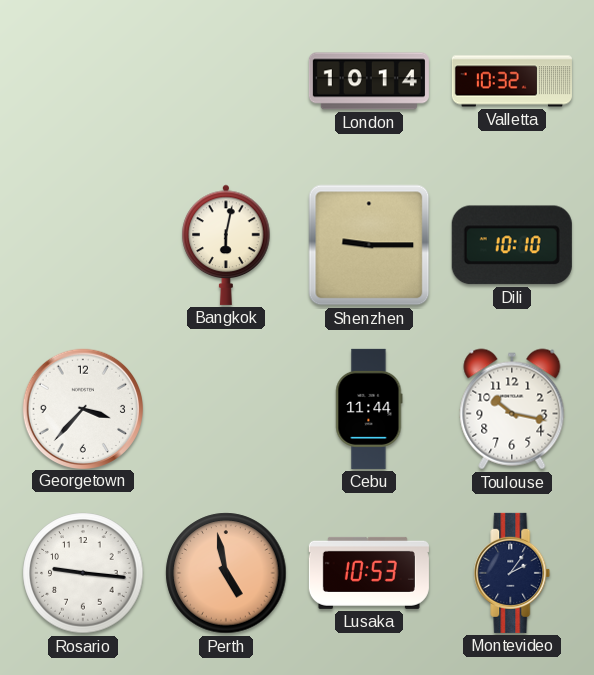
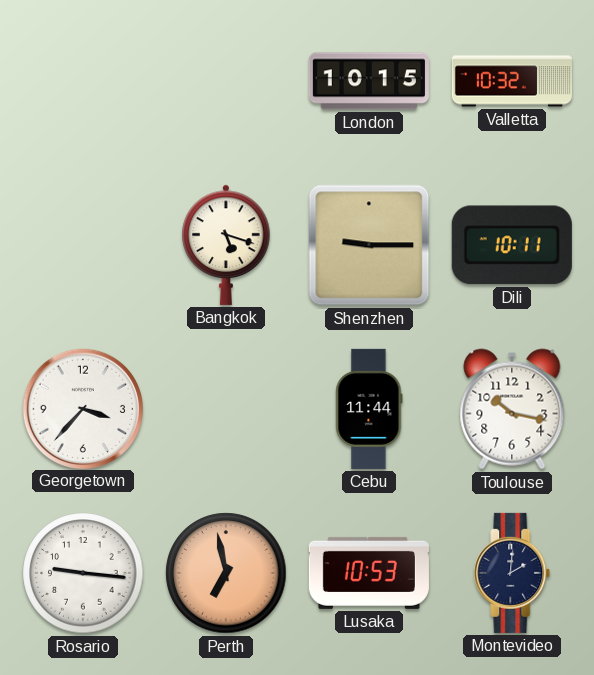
London: 10:14 -> 10:15
Bangkok: 6:02 -> 5:18
Dili: 10:10 -> 10:11
Perth: 4:58 -> 6:58
Montevideo: 2:06 -> 2:01
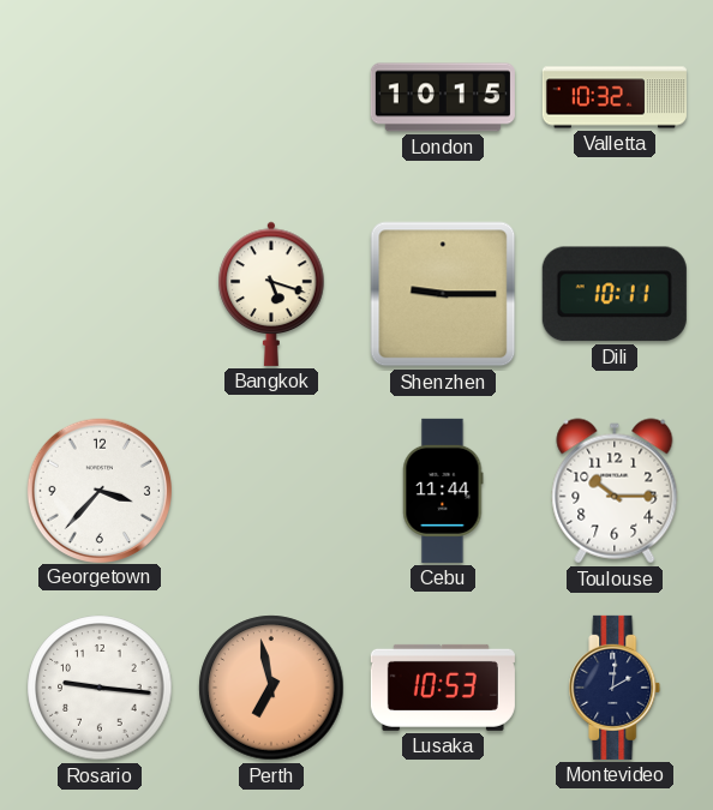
Toulouse: 10:17 -> 10:15
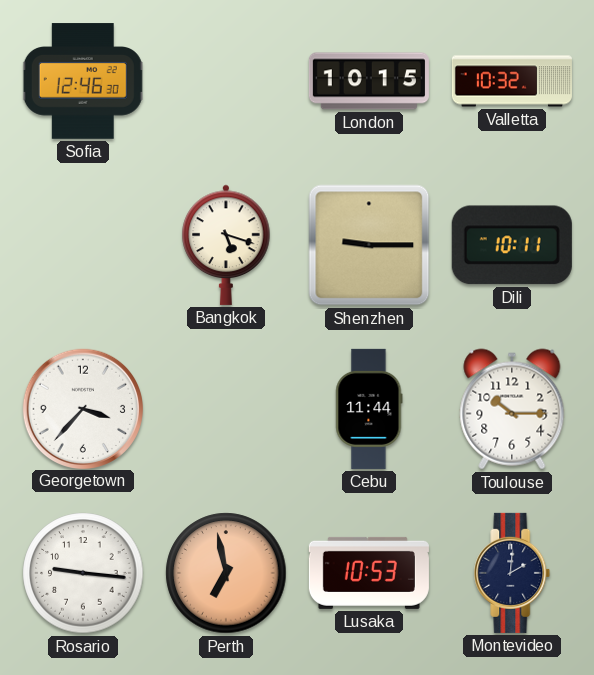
Sofia: none -> 12:46
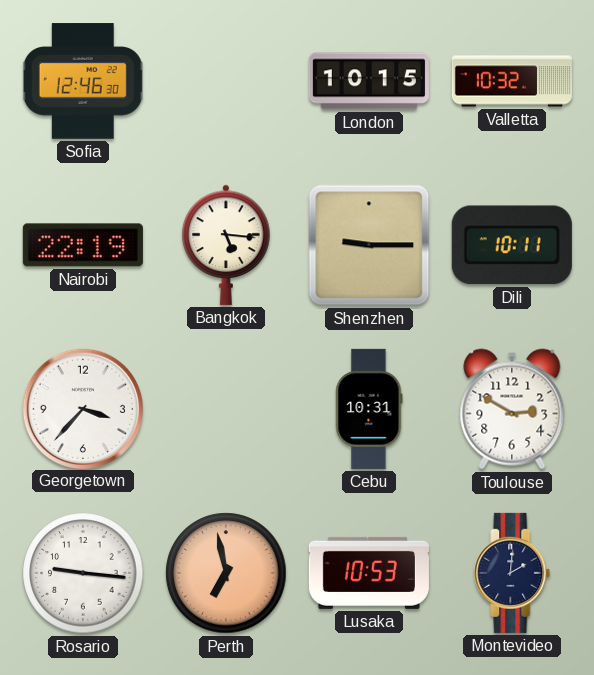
Nairobi: none -> 22:19
Bangkok: 5:18 -> 5:16
Cebu: 11:44 -> 10:31
Toulouse: 10:15 -> 2:50
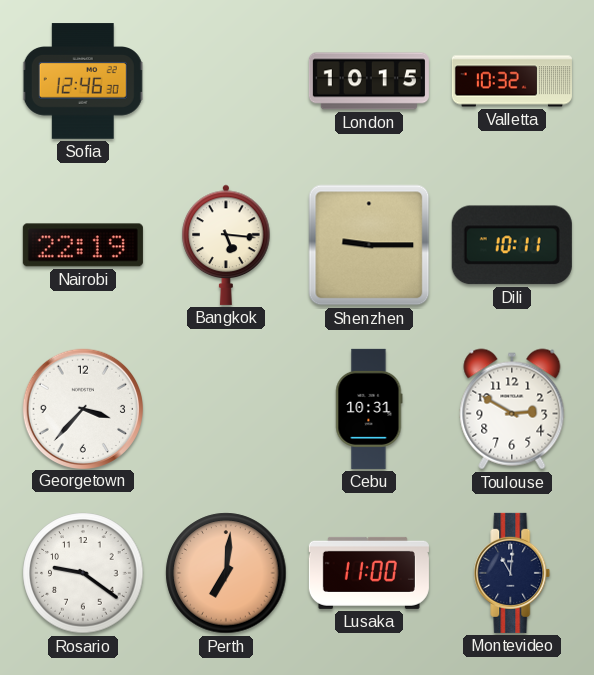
Rosario: 9:16 -> 9:21
Perth: 6:58 -> 7:01
Lusaka: 10:53 -> 11:00
Montevideo: 2:01 -> 11:01
